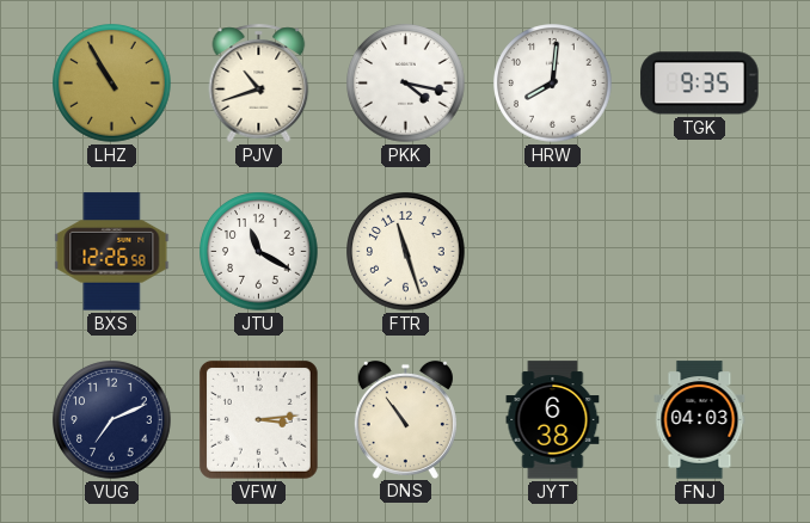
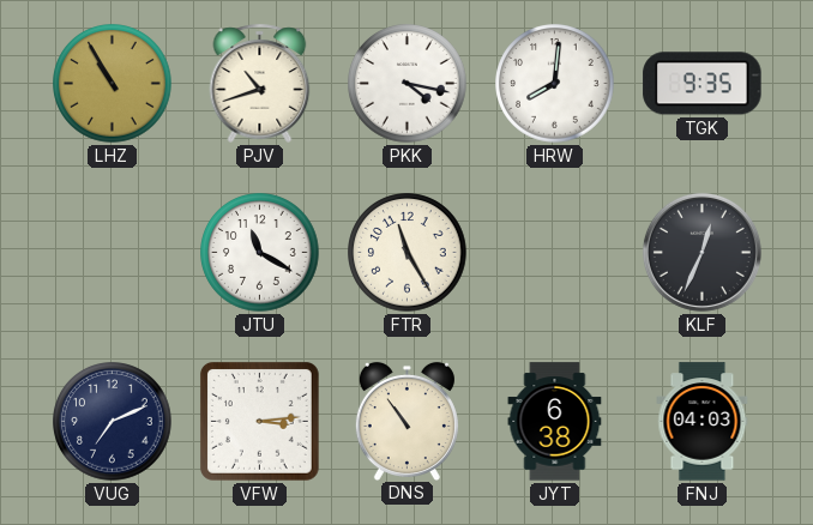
BXS: 12:26 -> none
FTR: 11:27 -> 11:25
KLF: none -> 12:34
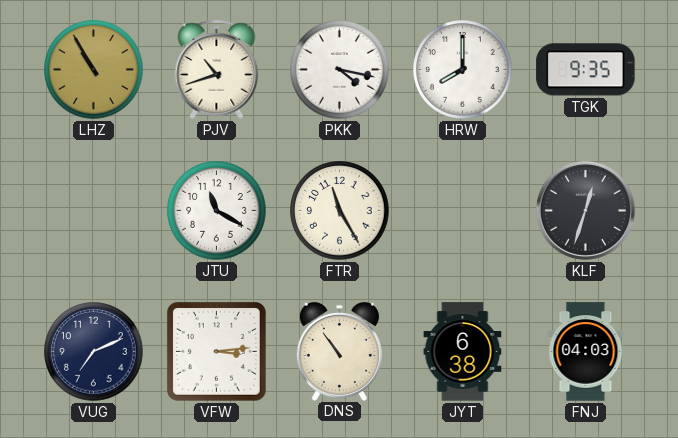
HRW: 8:01 -> 8:00
KLF: 12:34 -> 12:33
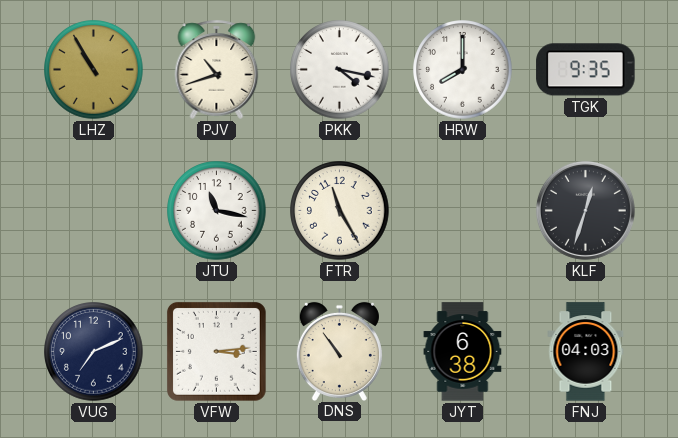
JTU: 11:20 -> 11:17
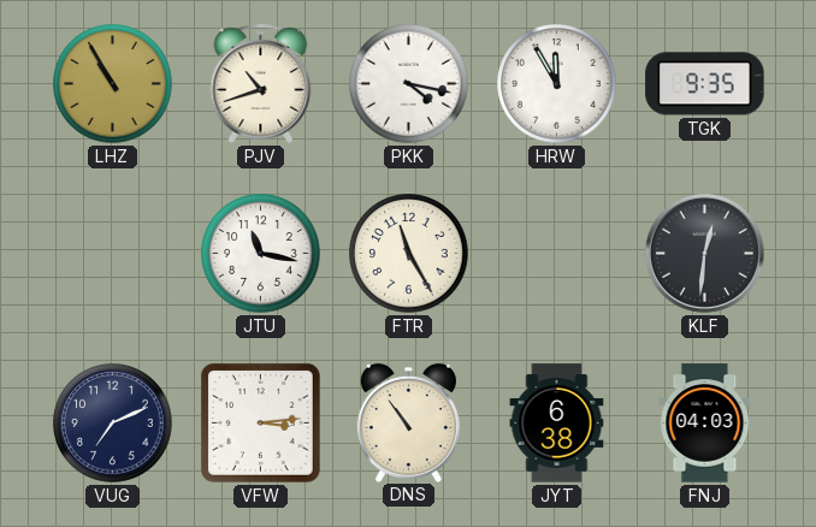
HRW: 8:00 -> 11:55
KLF: 12:33 -> 12:31
